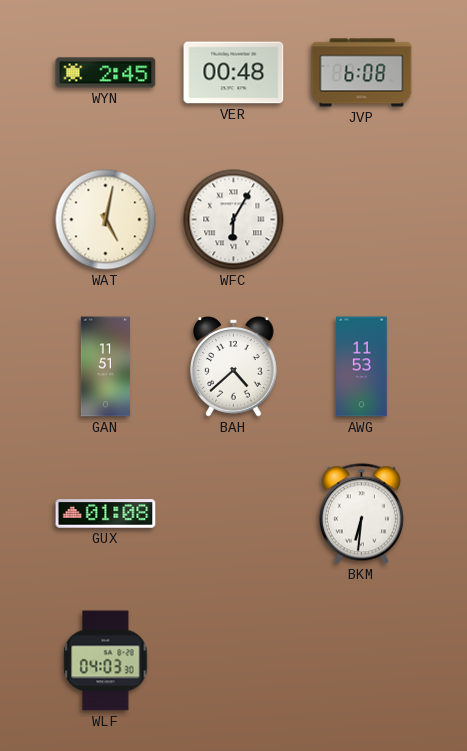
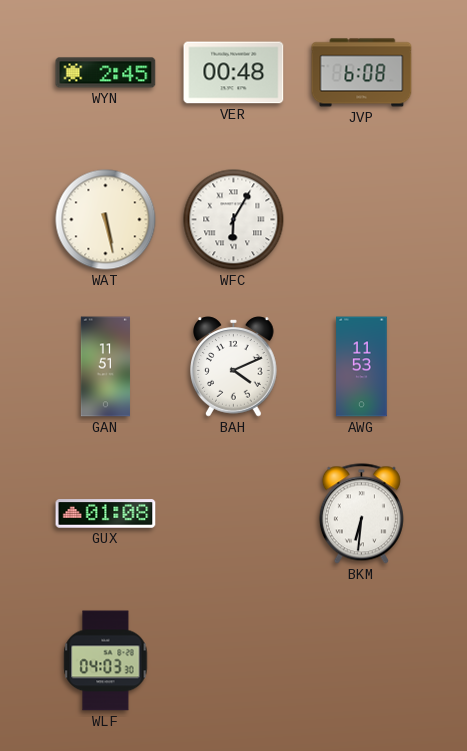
WAT: 5:02 -> 5:28
BAH: 4:38 -> 4:11
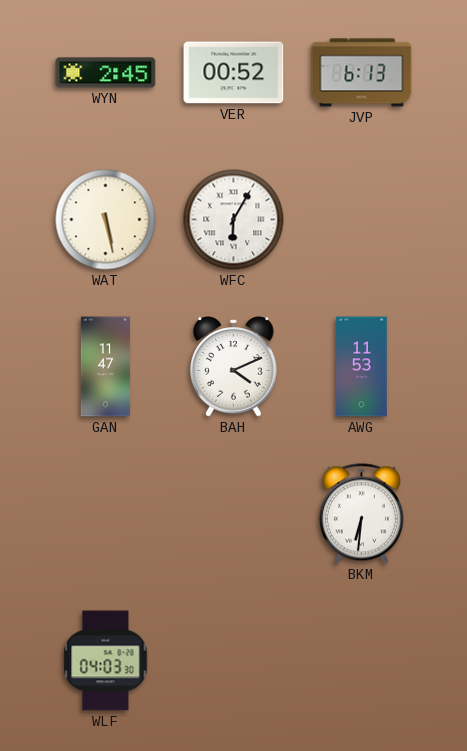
VER: 00:48 -> 00:52
JVP: 6:08 -> 6:13
GAN: 11:51 -> 11:47
GUX: 01:08 -> none
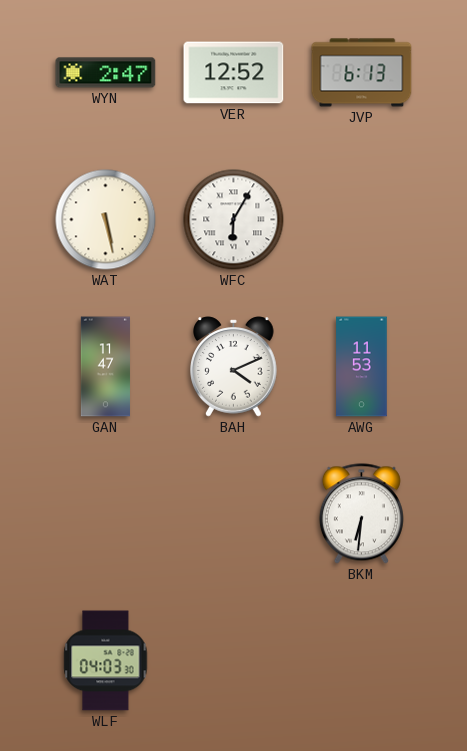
WYN: 2:45 -> 2:47
VER: 00:52 -> 12:52
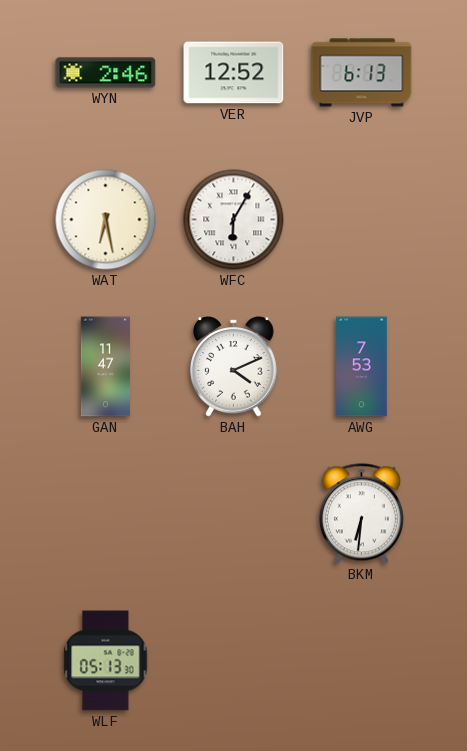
WYN: 2:47 -> 2:46
WAT: 5:28 -> 6:28
AWG: 11:53 -> 7:53
WLF: 04:03 -> 05:13
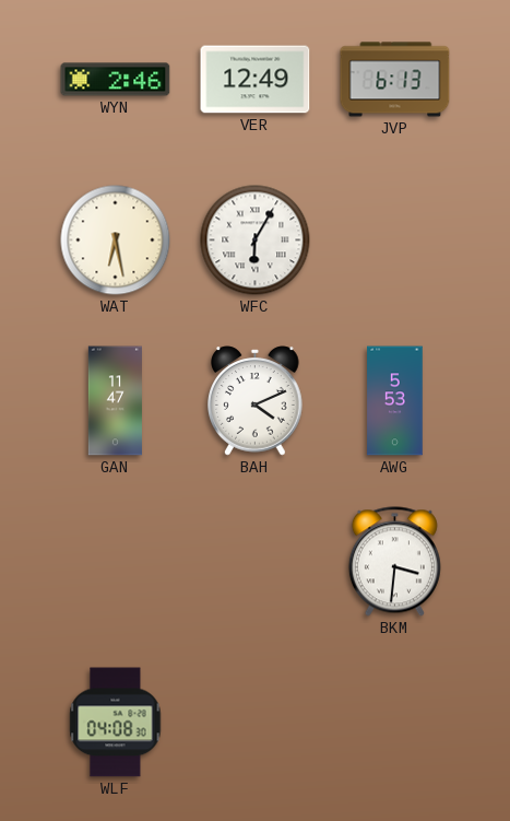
VER: 12:52 -> 12:49
AWG: 7:53 -> 5:53
BKM: 6:31 -> 3:31
WLF: 05:13 -> 04:08
